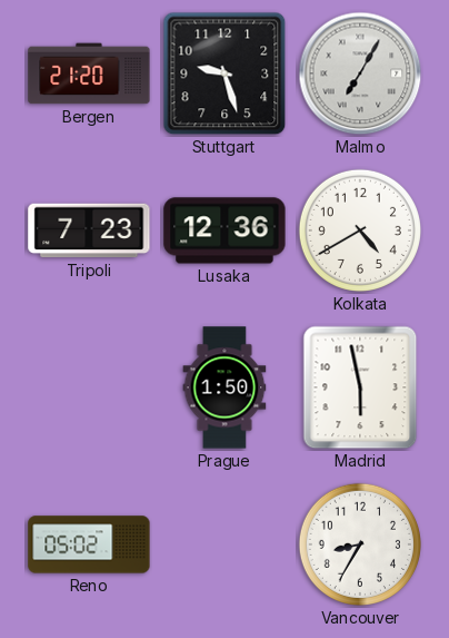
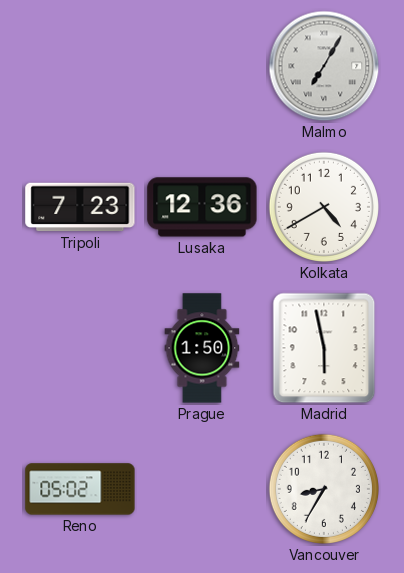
Bergen: 21:20 -> none
Stuttgart: 9:27 -> none
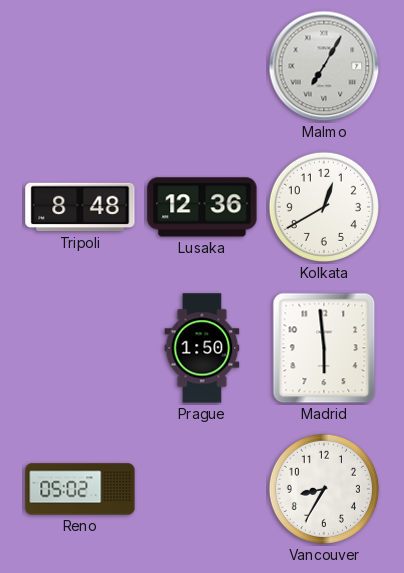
Tripoli: 7:23 -> 8:48
Kolkata: 4:40 -> 12:40
Madrid: 5:58 -> 5:59
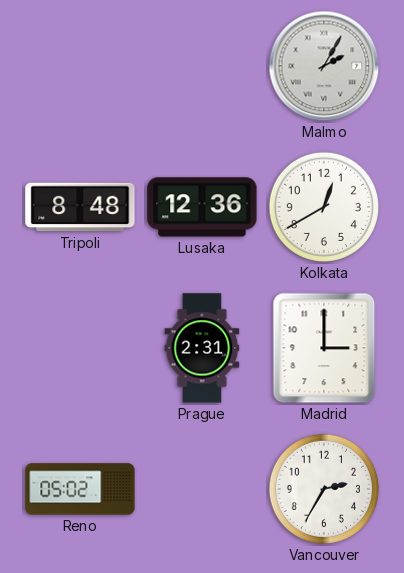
Malmo: 7:05 -> 2:05
Prague: 1:50 -> 2:31
Madrid: 5:59 -> 3:00
Vancouver: 8:35 -> 2:35
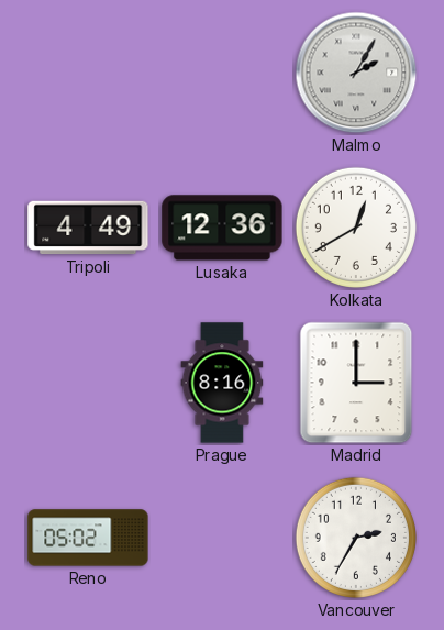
Tripoli: 8:48 -> 4:49
Prague: 2:31 -> 8:16
